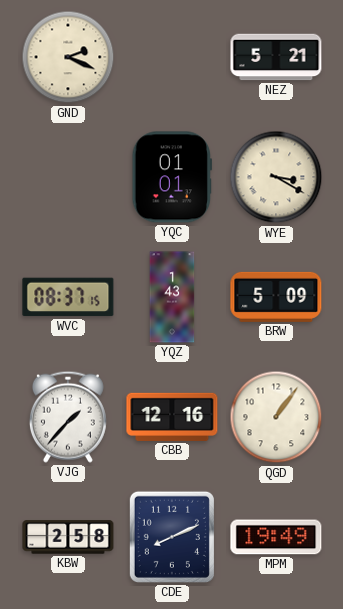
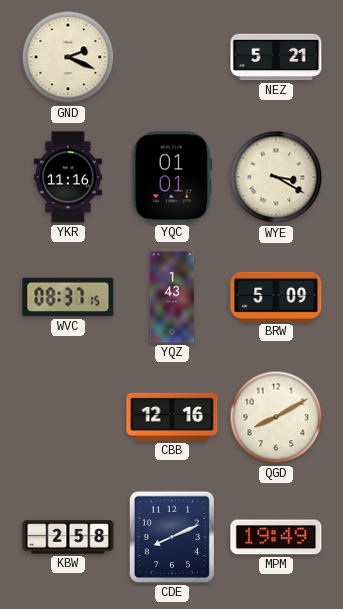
YKR: none -> 11:16
VJG: 1:37 -> none
QGD: 1:06 -> 8:10
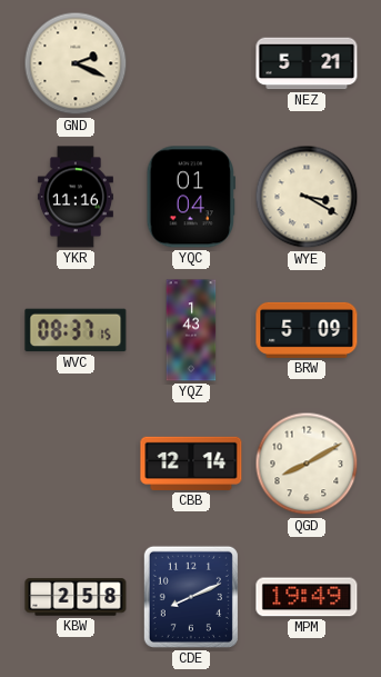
YQC: 01:01 -> 01:04
CBB: 12:16 -> 12:14
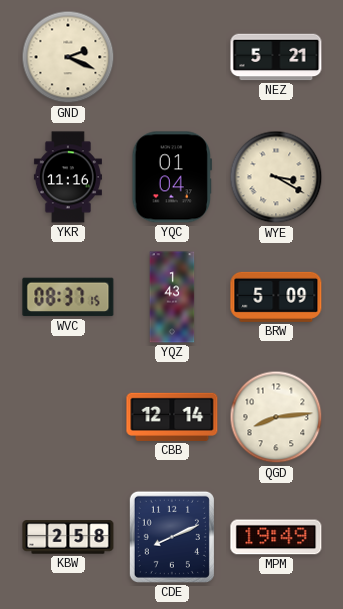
QGD: 8:10 -> 8:14
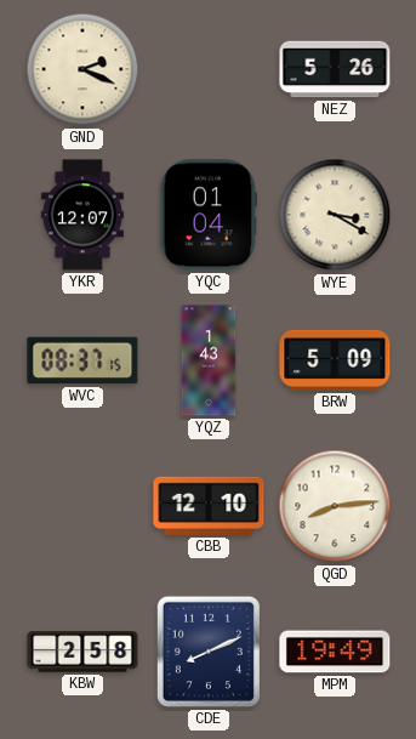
NEZ: 5:21 -> 5:26
YKR: 11:16 -> 12:07
CBB: 12:14 -> 12:10
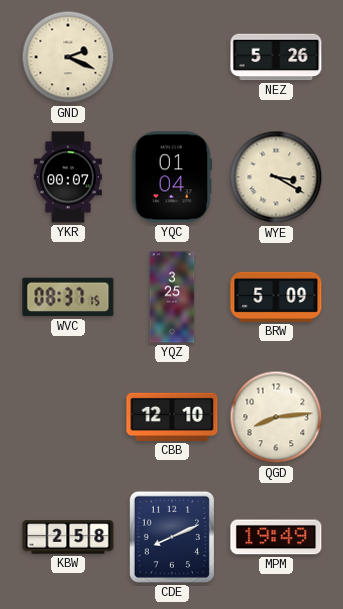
YKR: 12:07 -> 00:07
YQZ: 1:43 -> 3:25
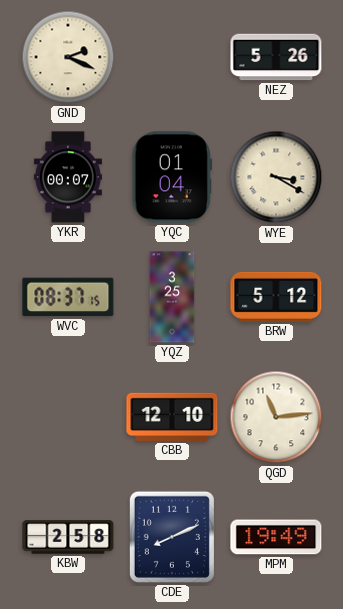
BRW: 5:09 -> 5:12
QGD: 8:14 -> 11:14
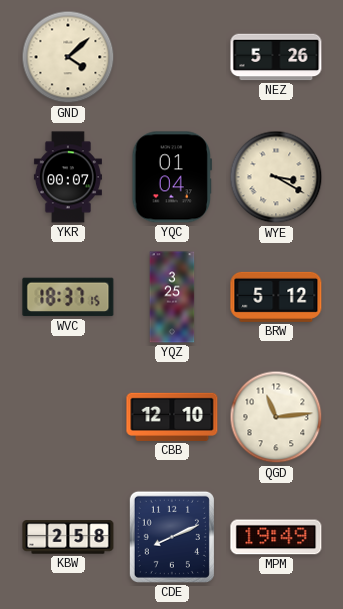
GND: 2:19 -> 4:08
WVC: 08:37 -> 18:37
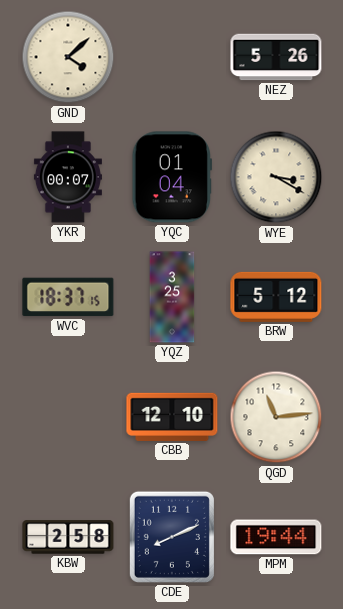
MPM: 19:49 -> 19:44
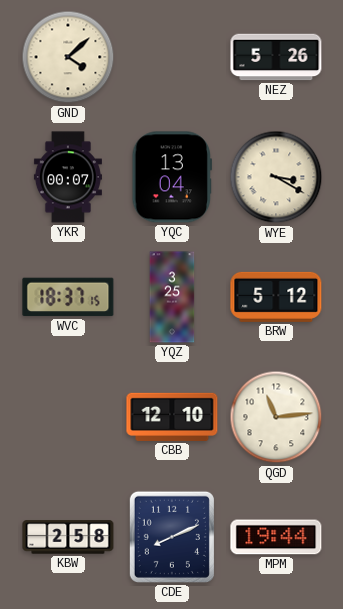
YQC: 01:04 -> 13:04
